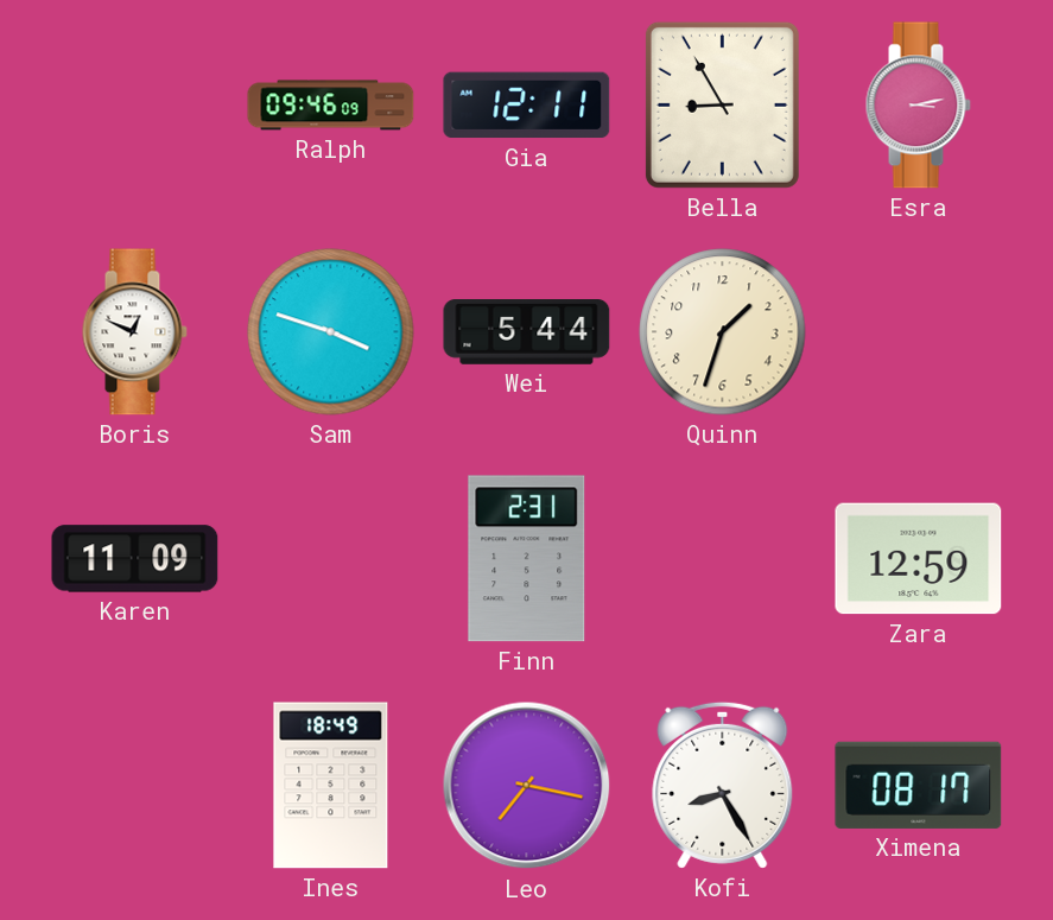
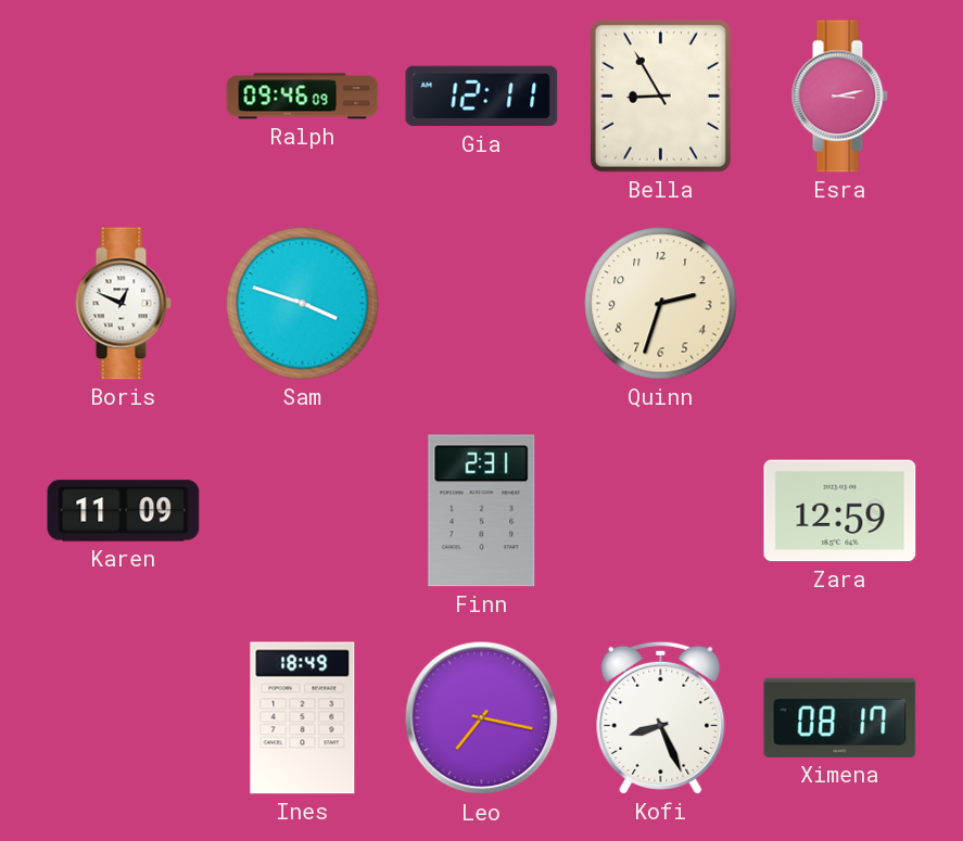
Wei: 5:44 -> none
Quinn: 1:33 -> 2:33
Kofi: 8:25 -> 8:26
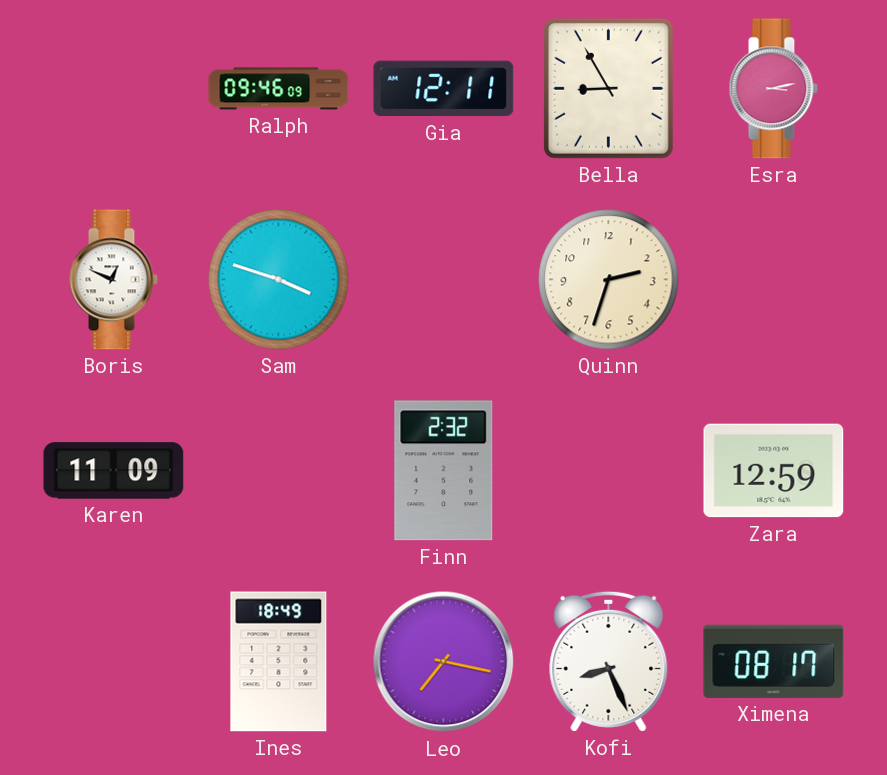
Finn: 2:31 -> 2:32
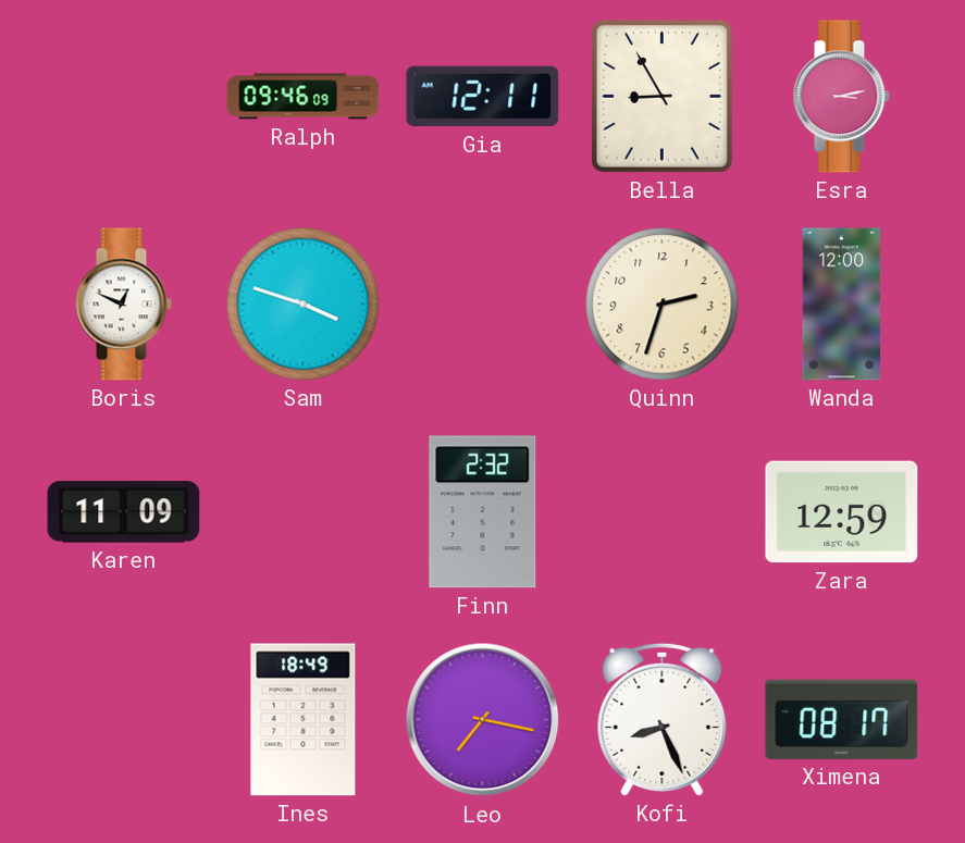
Wanda: none -> 12:00
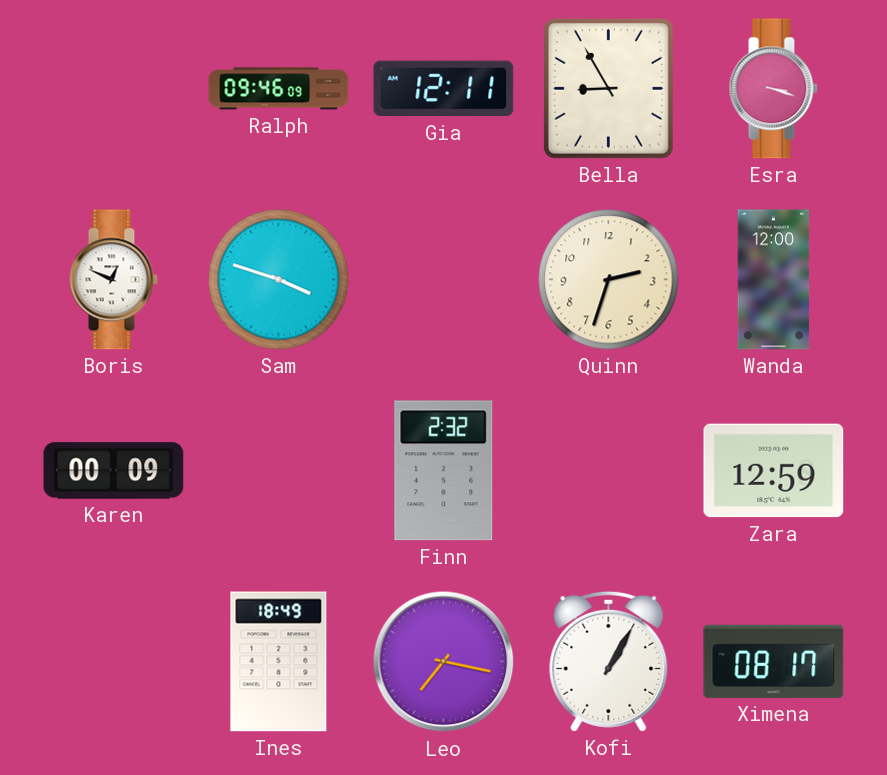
Esra: 3:13 -> 3:18
Karen: 11:09 -> 00:09
Kofi: 8:26 -> 1:05
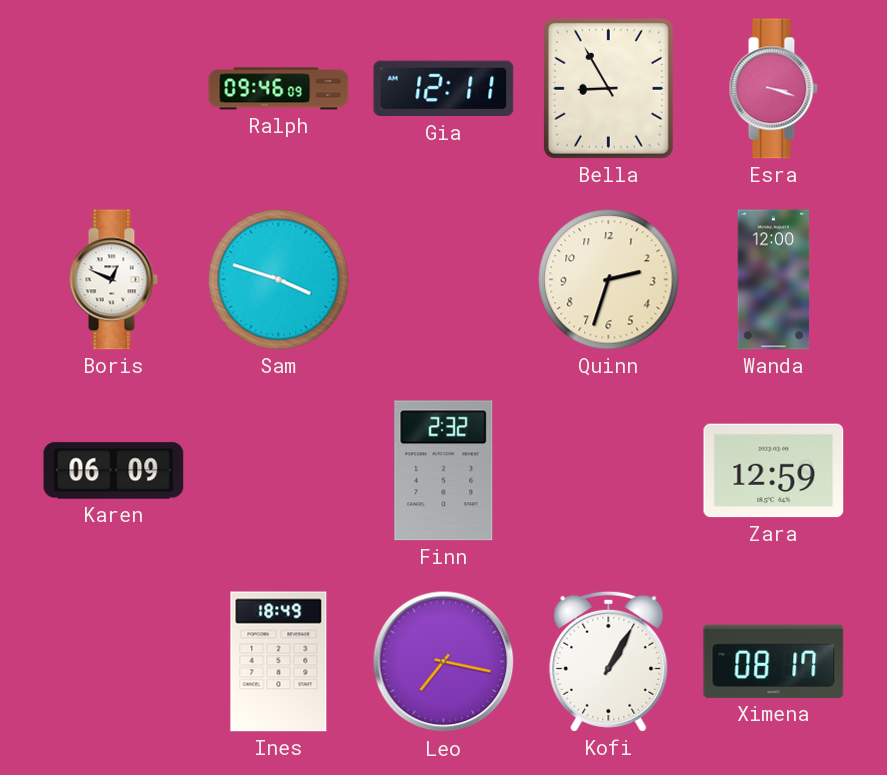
Karen: 00:09 -> 06:09
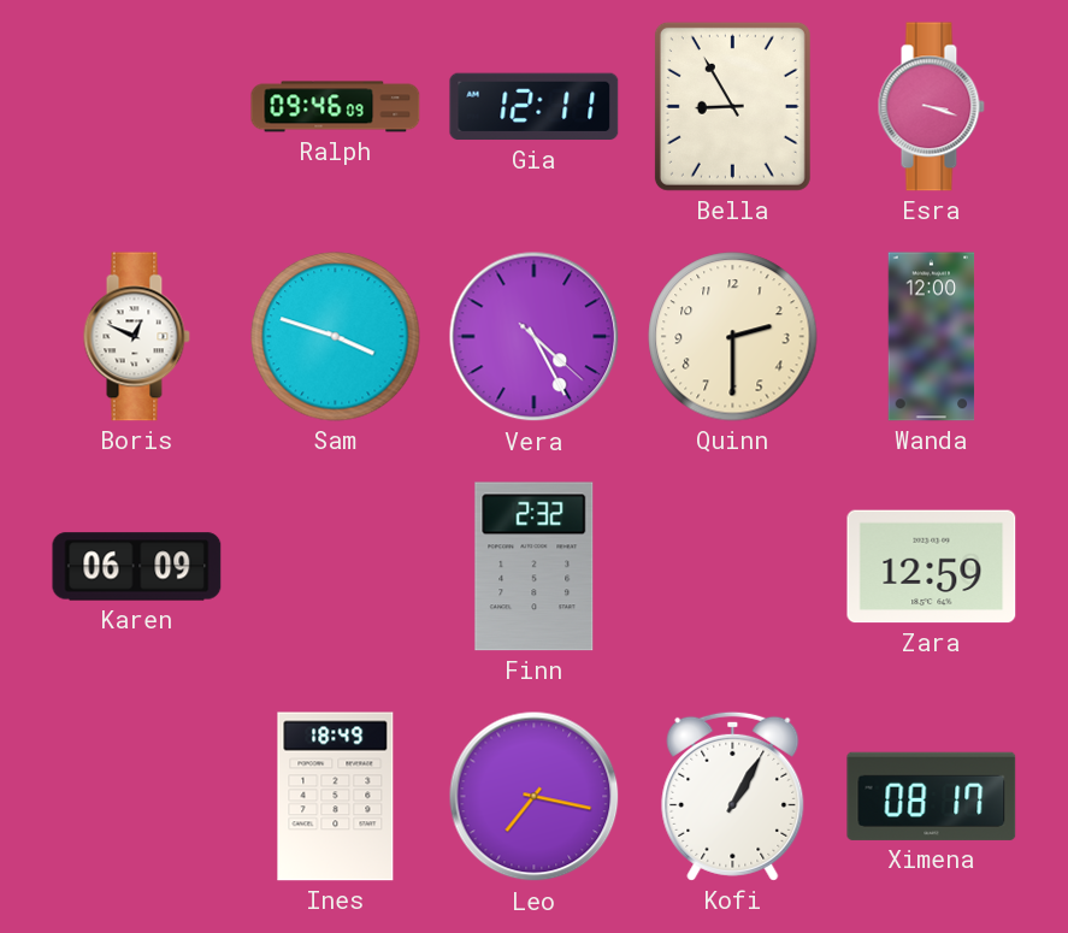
Vera: none -> 4:25
Quinn: 2:33 -> 2:30
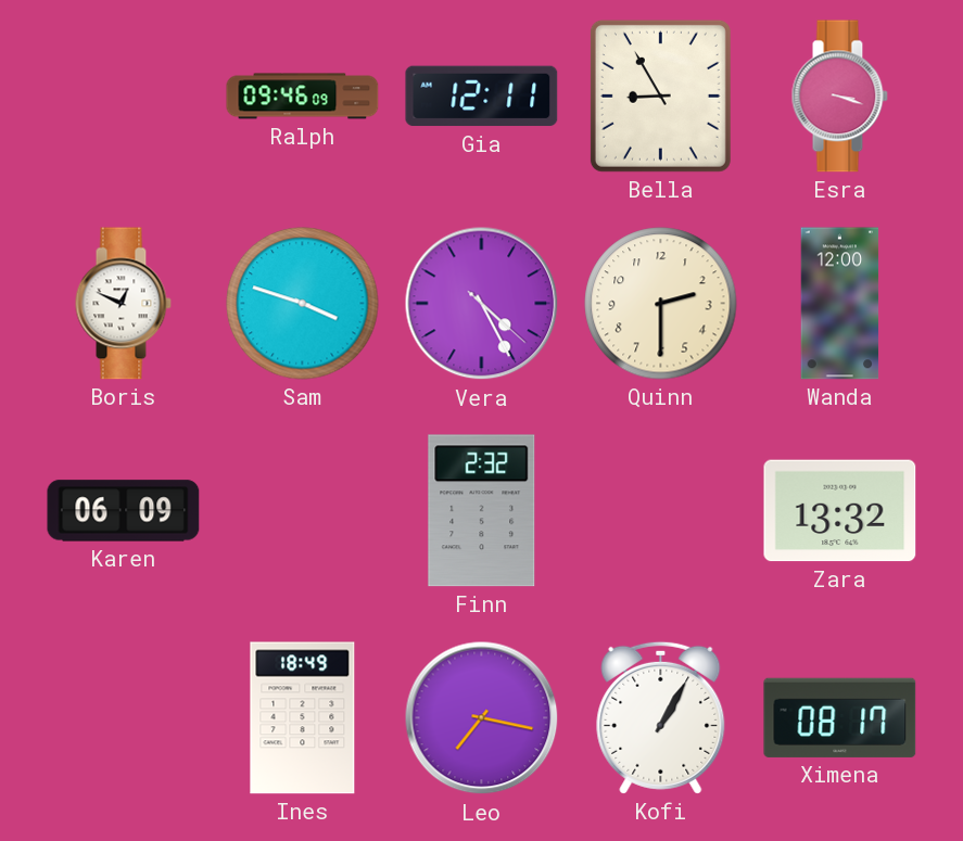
Zara: 12:59 -> 13:32
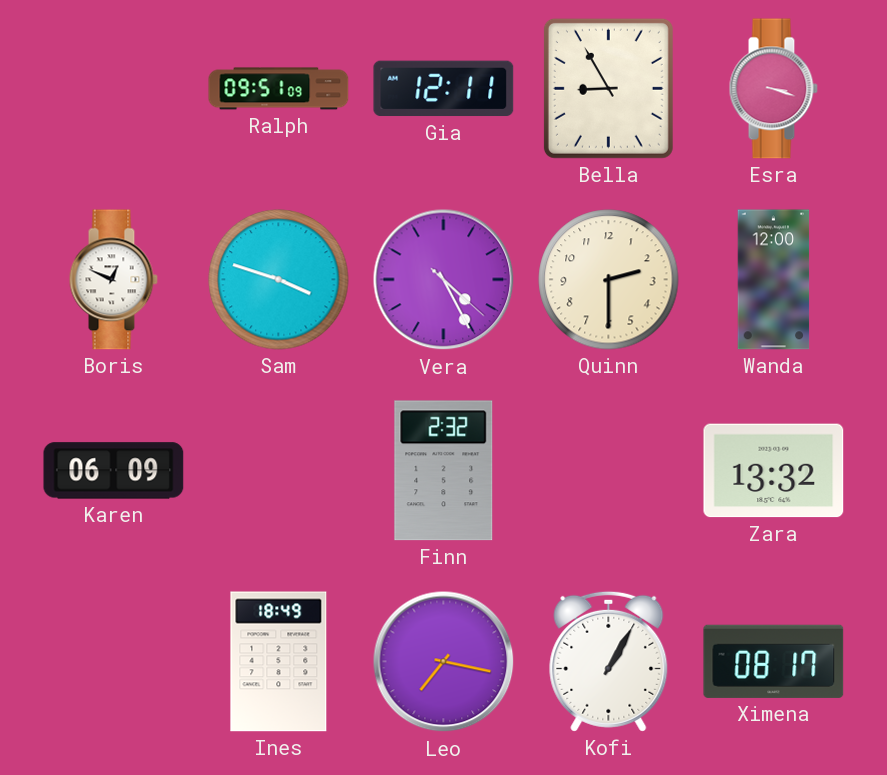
Ralph: 09:46 -> 09:51
